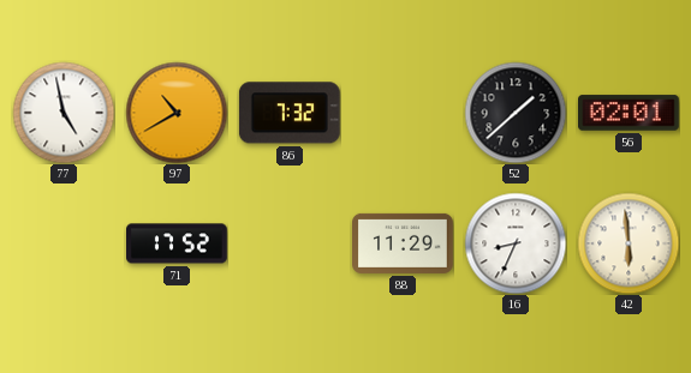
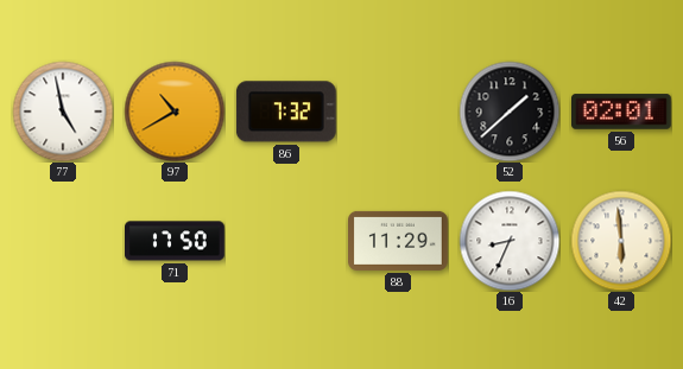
71: 17:52 -> 17:50
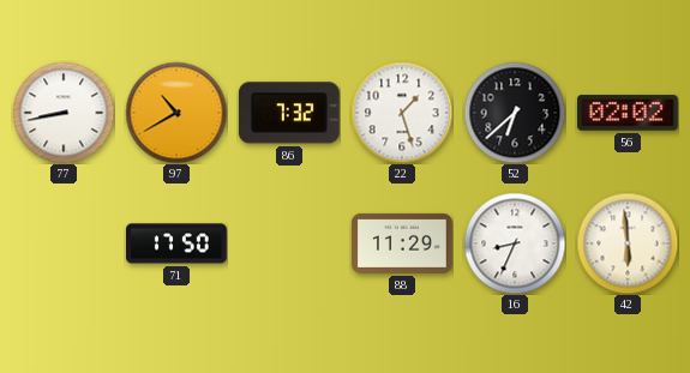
77: 4:58 -> 8:43
22: none -> 1:27
52: 1:38 -> 6:38
56: 02:01 -> 02:02
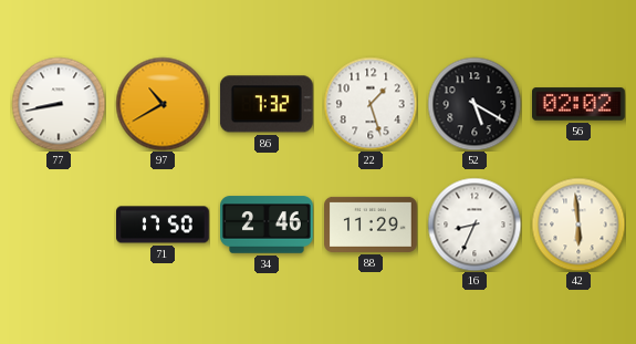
52: 6:38 -> 5:20
34: none -> 2:46
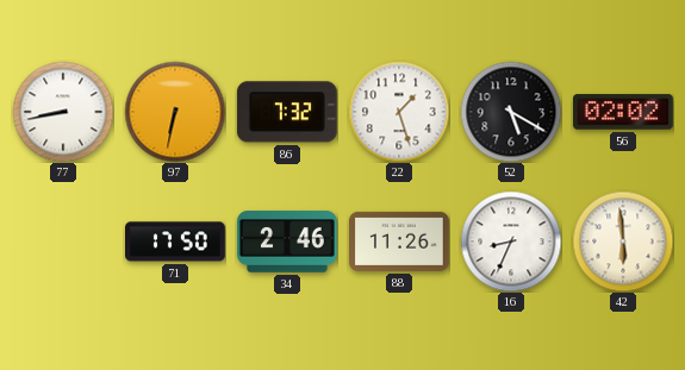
97: 10:40 -> 6:32
88: 11:29 -> 11:26
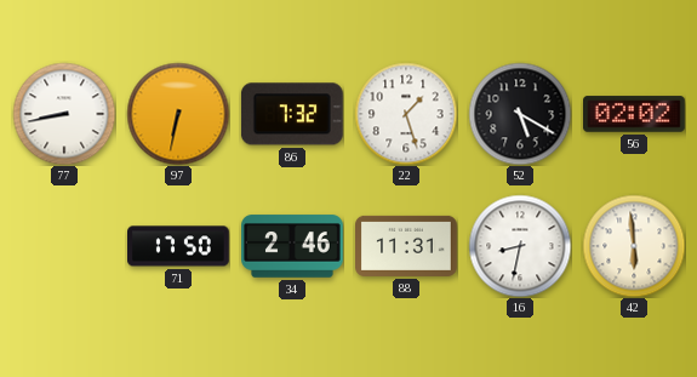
88: 11:26 -> 11:31
16: 8:34 -> 8:32
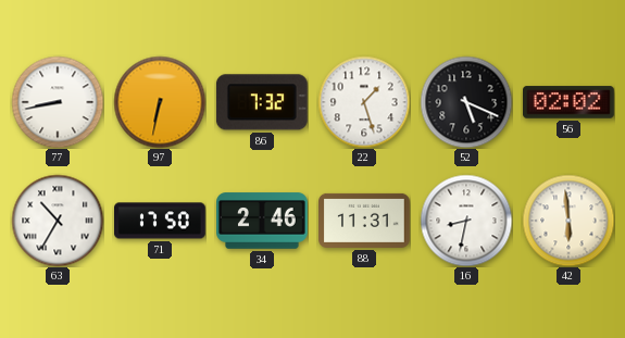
52: 5:20 -> 5:19
63: none -> 10:35
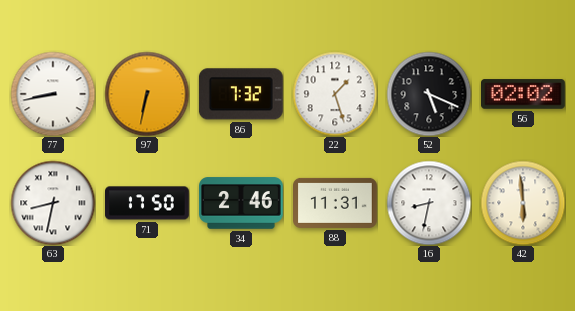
63: 10:35 -> 8:32
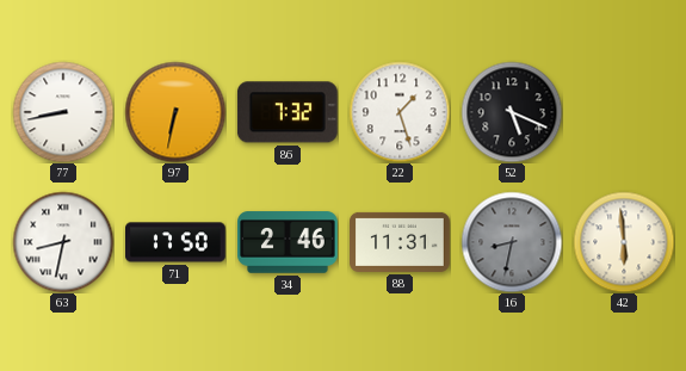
56: 02:02 -> none
16 dial: white -> grey
